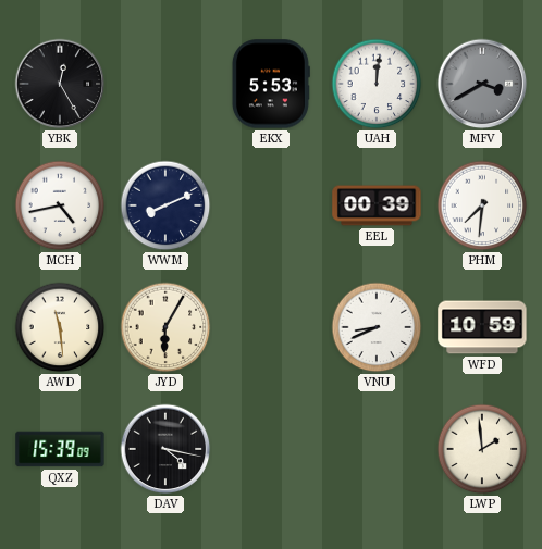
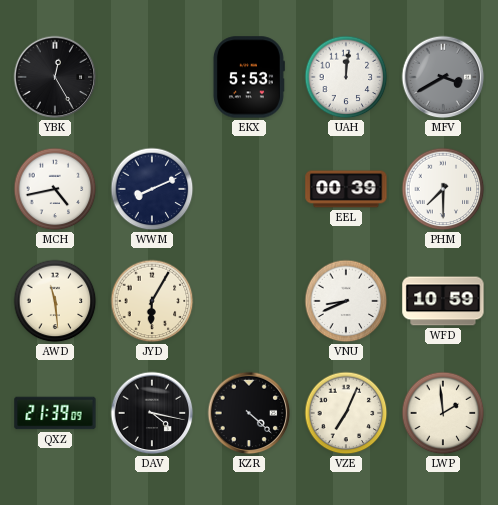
PHM: 7:31 -> 7:30
QXZ: 15:39 -> 21:39
KZR: none -> 4:22
VZE: none -> 7:04
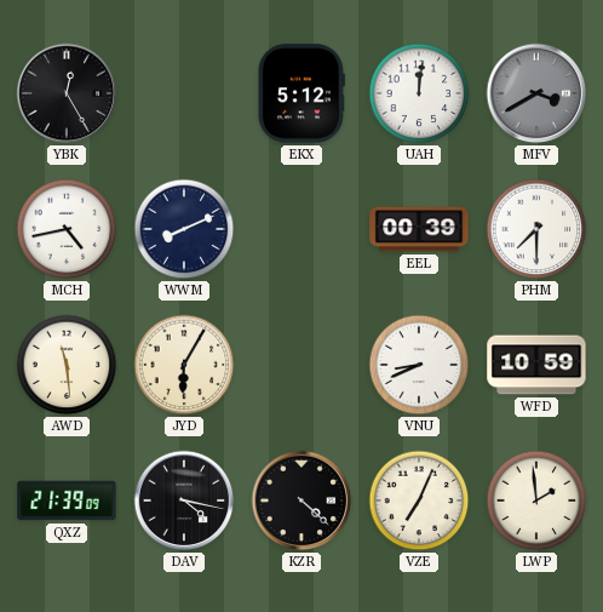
EKX: 5:53 -> 5:12
